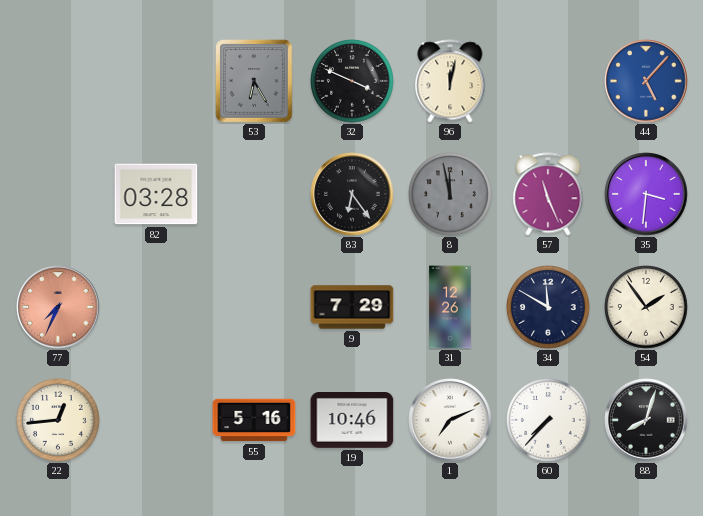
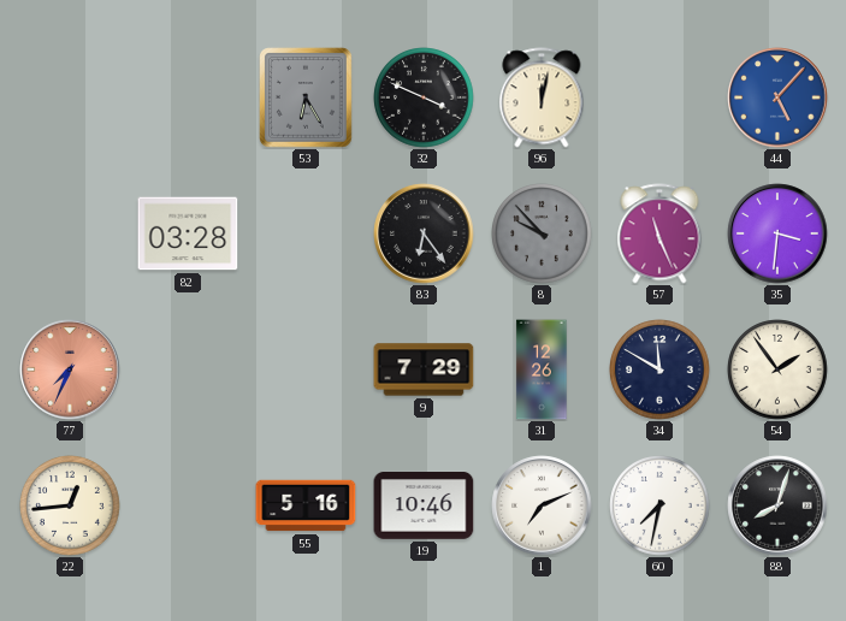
8: 11:58 -> 9:53
60: 7:37 -> 7:32
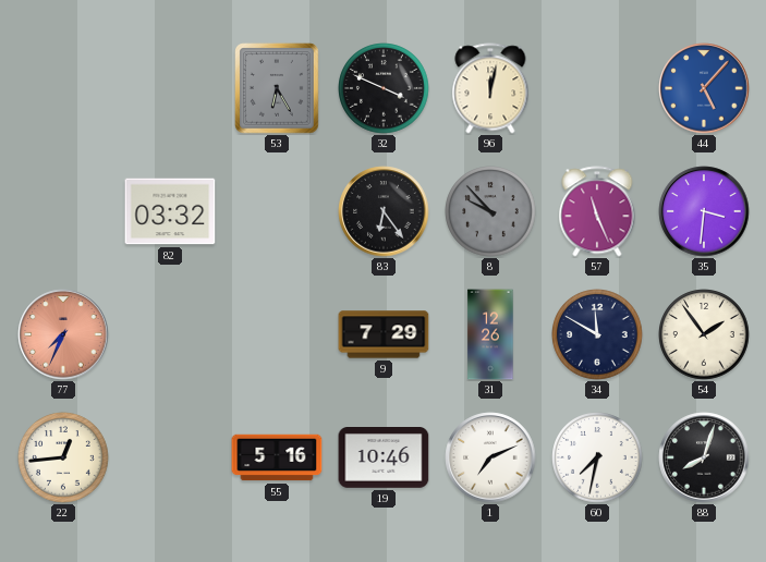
82: 03:28 -> 03:32
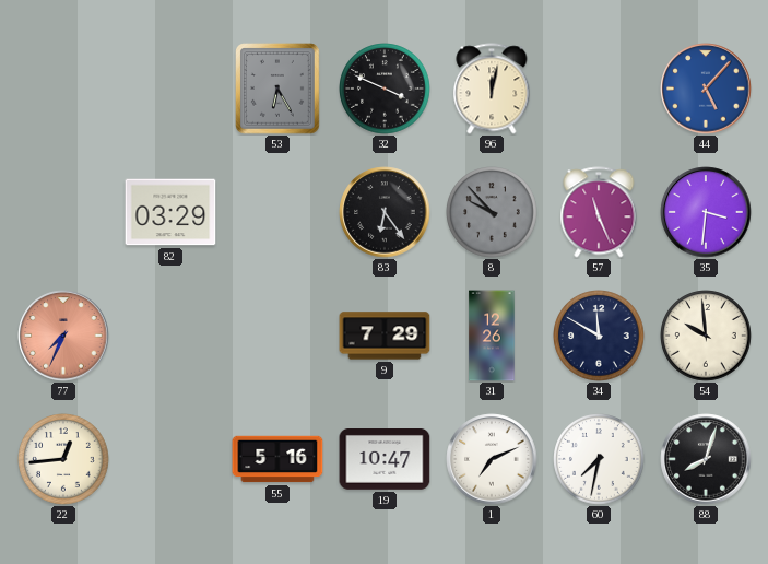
82: 03:32 -> 03:29
54: 1:54 -> 9:59
19: 10:46 -> 10:47
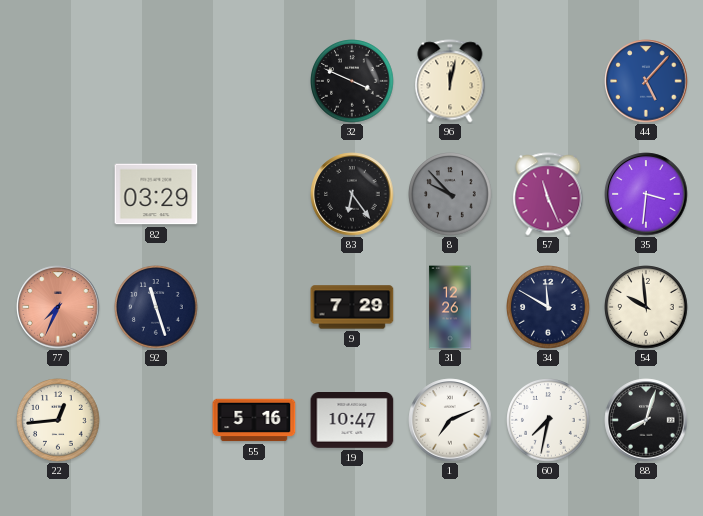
53: 6:25 -> none
92: none -> 11:27
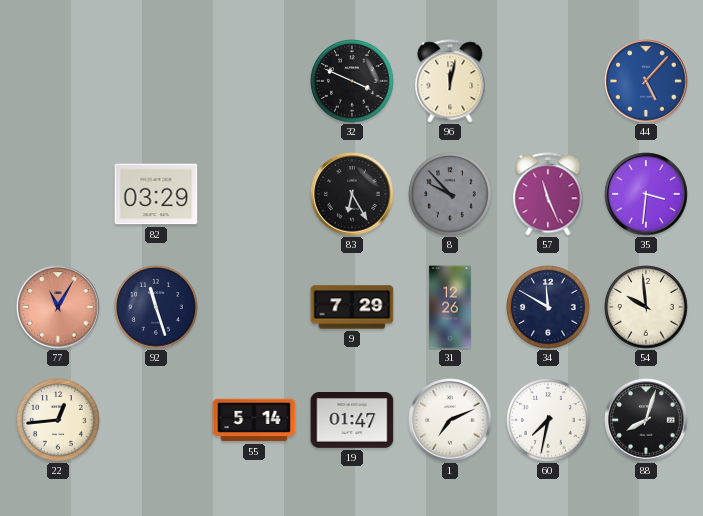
83: 6:24 -> 6:25
77: 7:34 -> 11:05
55: 5:16 -> 5:14
19: 10:47 -> 01:47
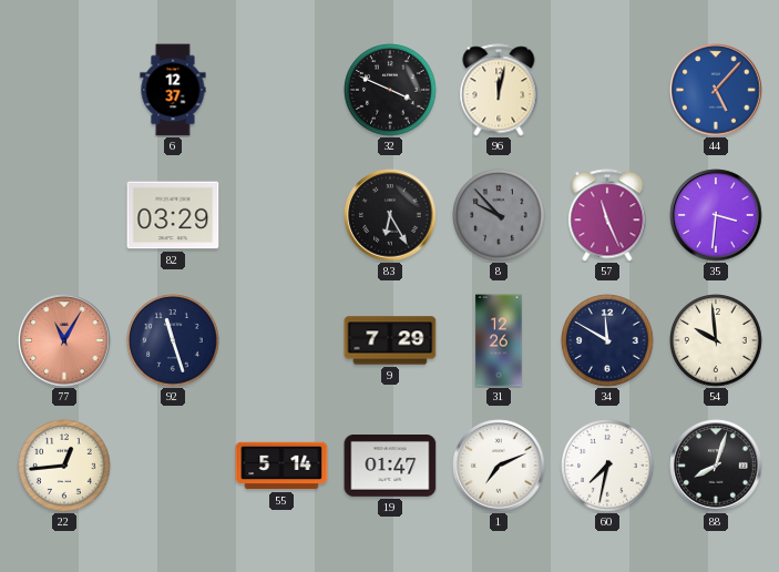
6: none -> 12:37
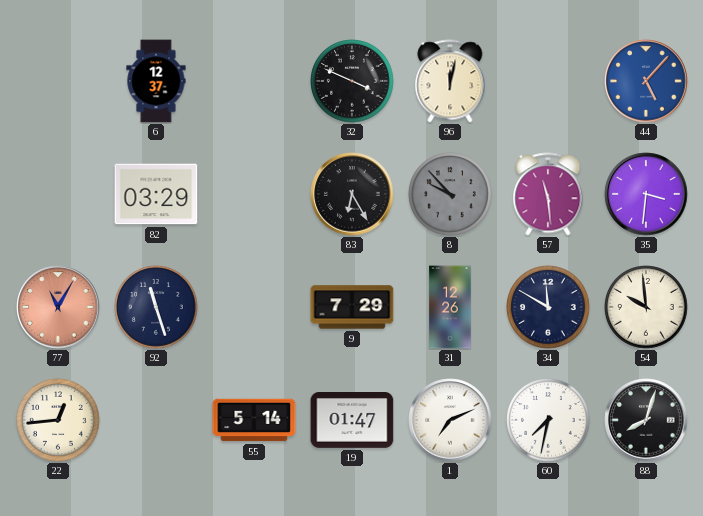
57: 11:26 -> 11:29
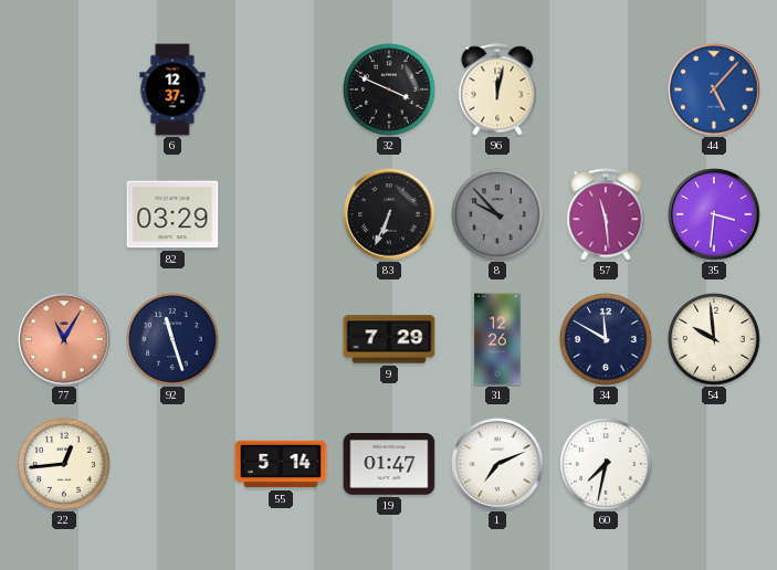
83: 6:25 -> 6:34
88: 8:03 -> none
